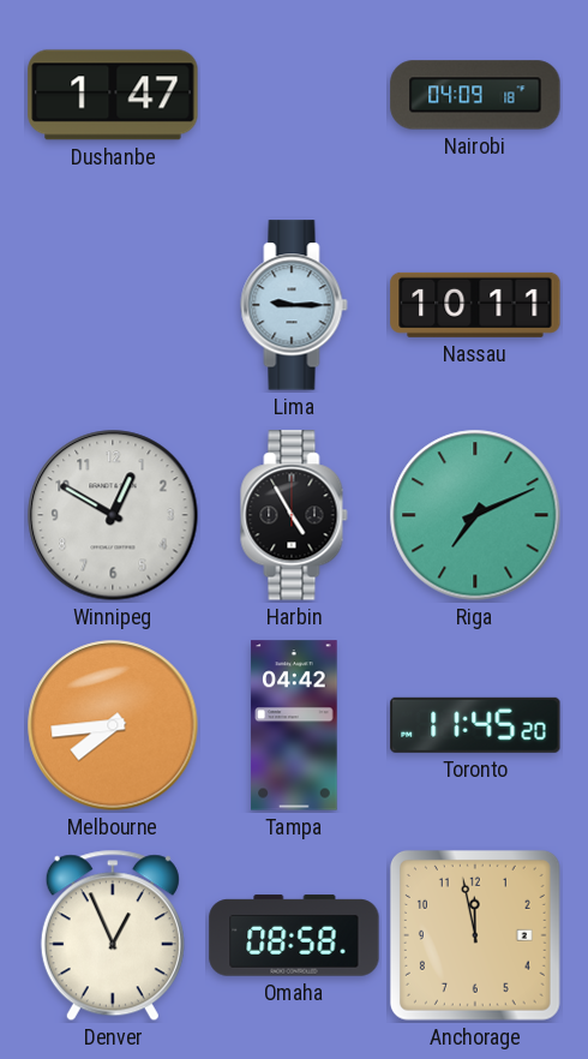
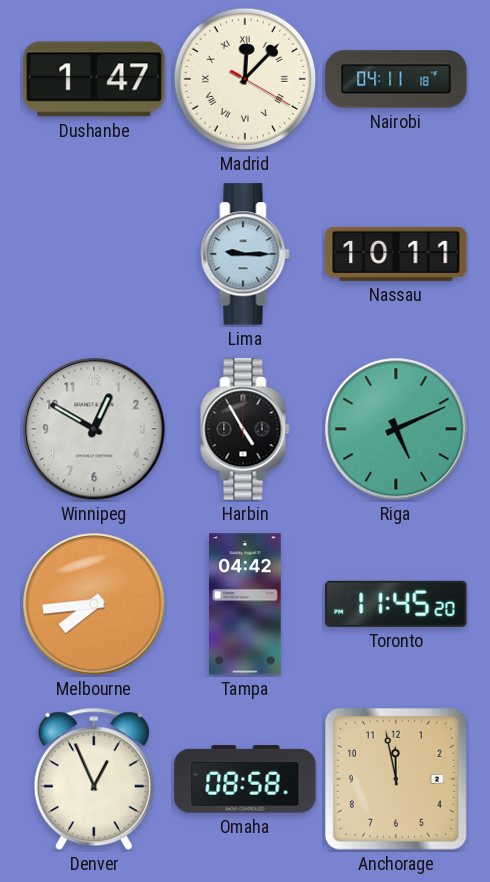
Madrid: none -> 12:07
Nairobi: 04:09 -> 04:11
Riga: 7:11 -> 5:11
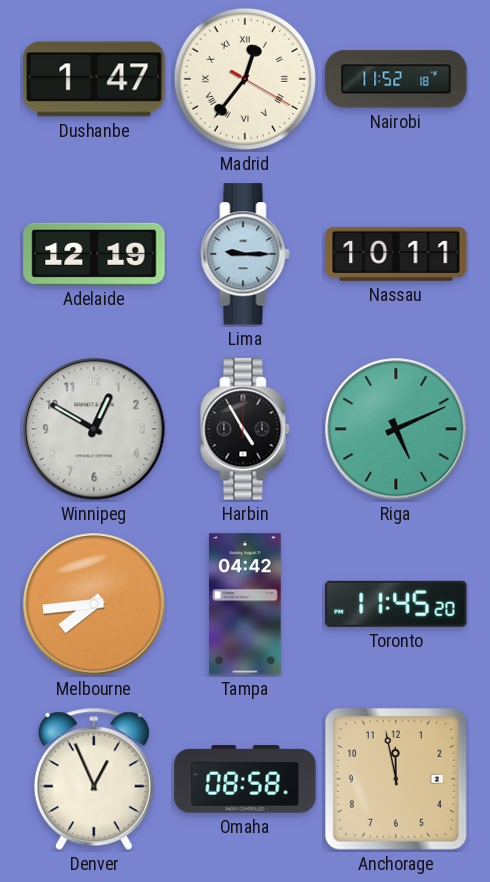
Madrid: 12:07 -> 12:36
Nairobi: 04:11 -> 11:52
Adelaide: none -> 12:19
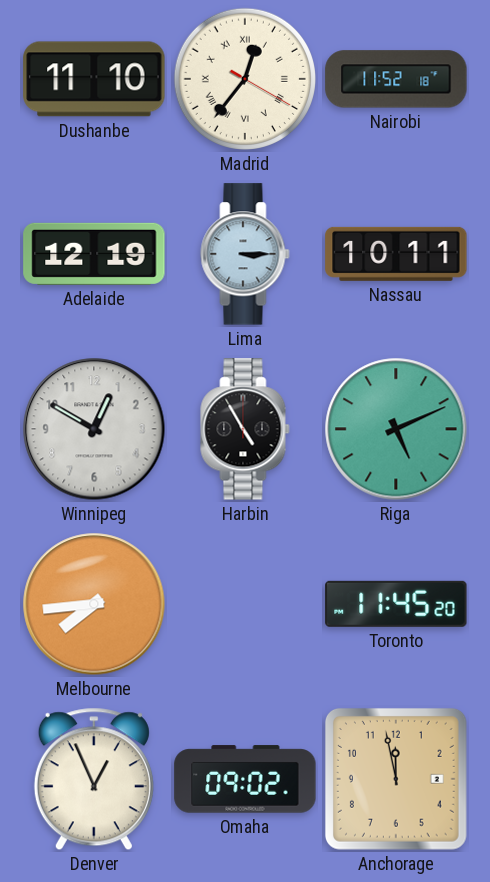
Dushanbe: 1:47 -> 11:10
Lima: 9:15 -> 3:15
Tampa: 04:42 -> none
Omaha: 08:58 -> 09:02
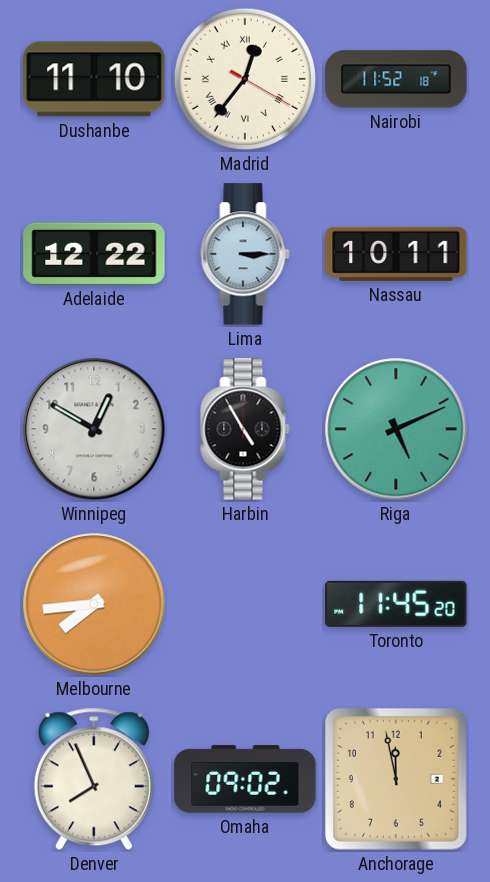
Adelaide: 12:19 -> 12:22
Denver: 12:56 -> 7:56
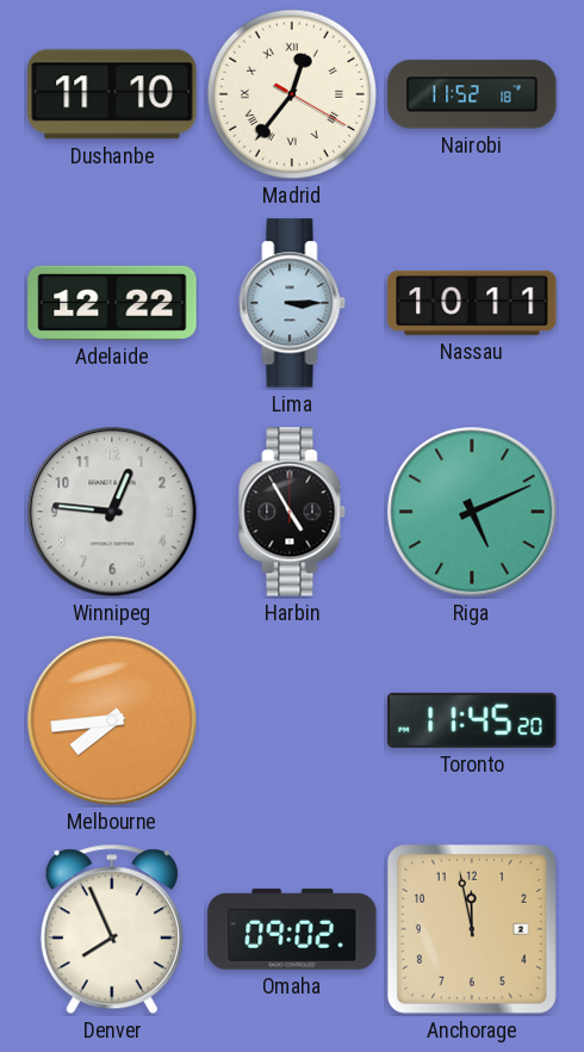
Winnipeg: 12:50 -> 12:46
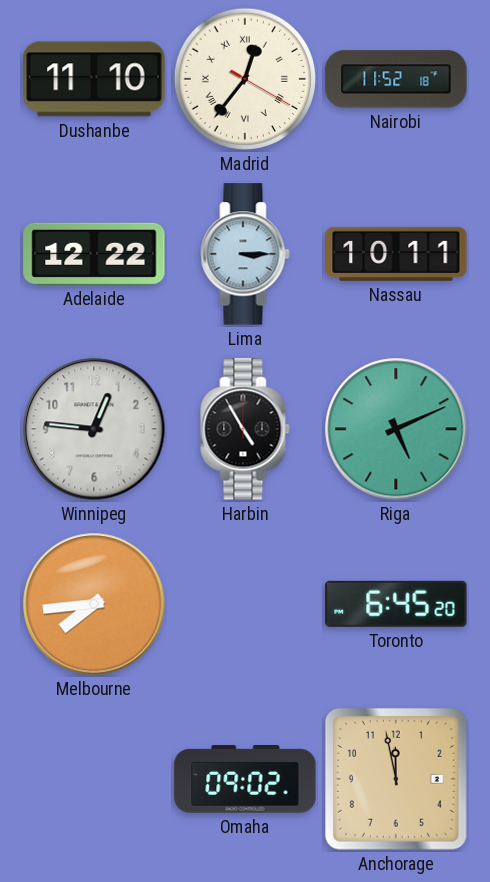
Toronto: 11:45 -> 6:45
Denver: 7:56 -> none
